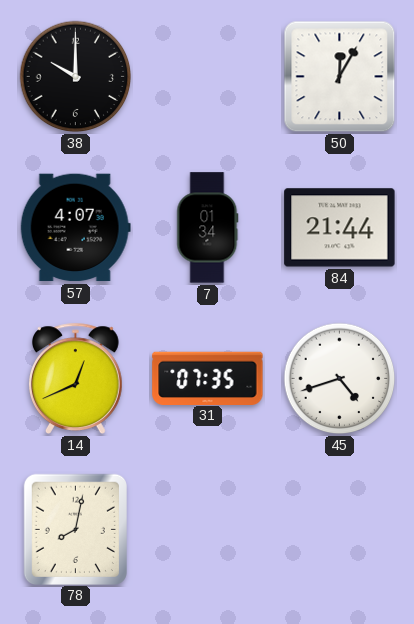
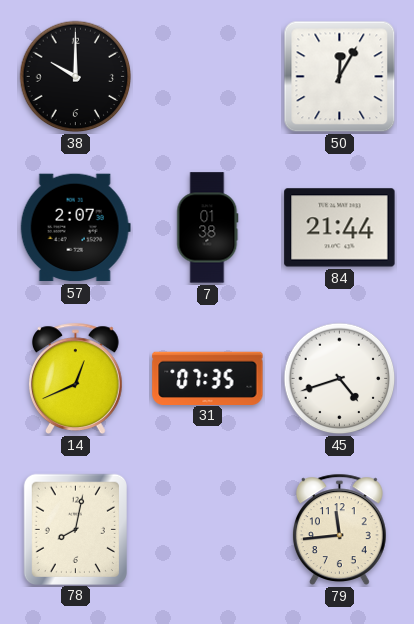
57: 4:07 -> 2:07
7: 01:34 -> 01:38
79: none -> 11:44
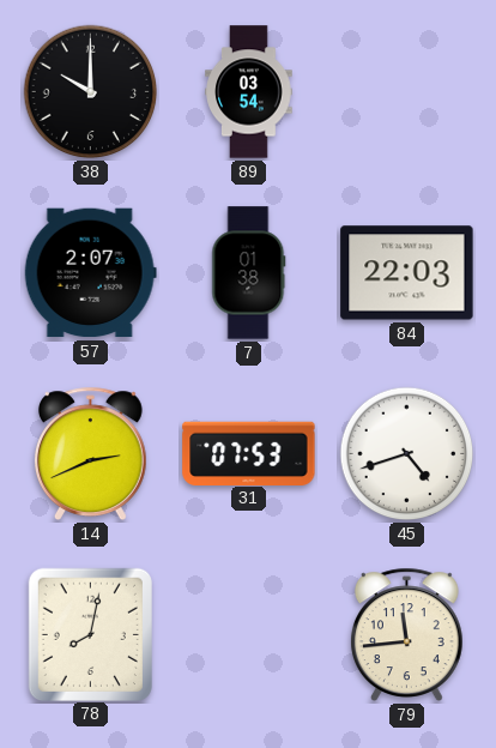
89: none -> 03:54
50: 12:05 -> none
84: 21:44 -> 22:03
14: 12:41 -> 2:41
31: 07:35 -> 07:53
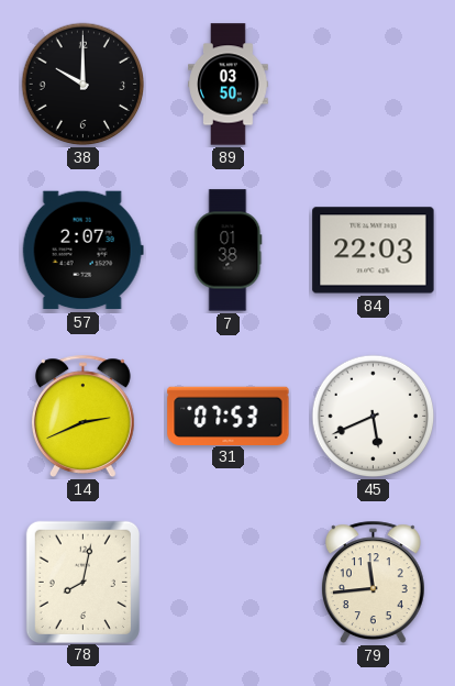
89: 03:54 -> 03:50
45: 4:42 -> 5:41
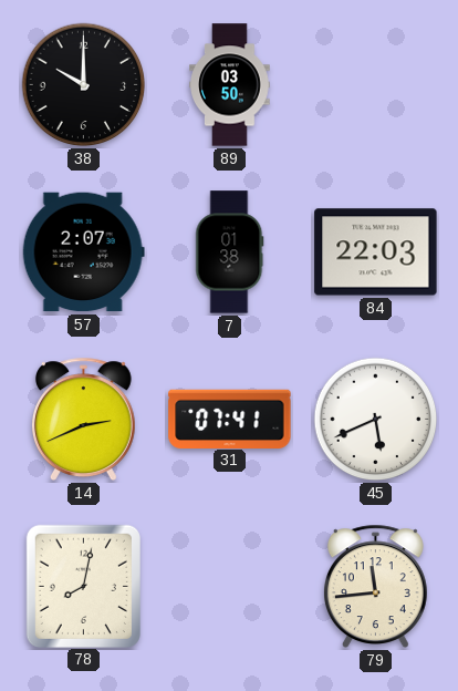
31: 07:53 -> 07:41
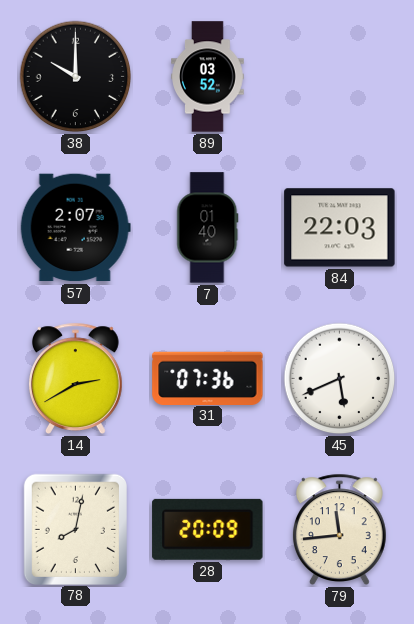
89: 03:50 -> 03:52
7: 01:38 -> 01:40
14: 2:41 -> 2:40
31: 07:41 -> 07:36
28: none -> 20:09
